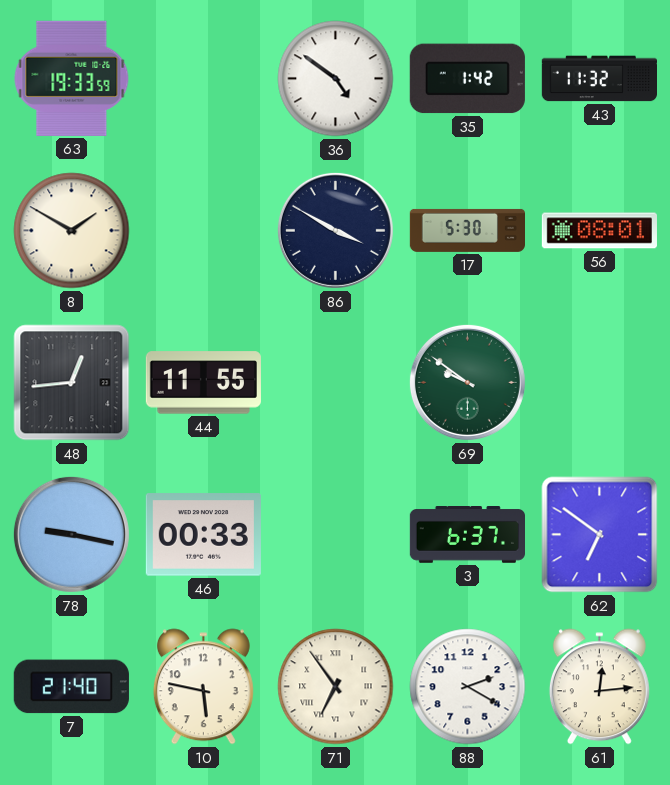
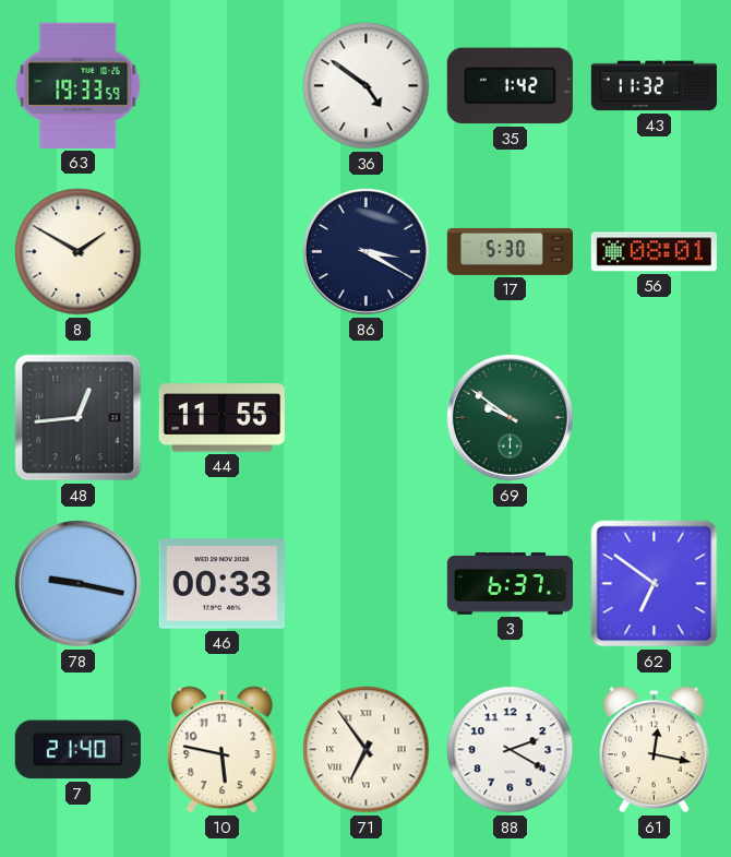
86: 3:50 -> 3:20
61: 12:14 -> 12:17
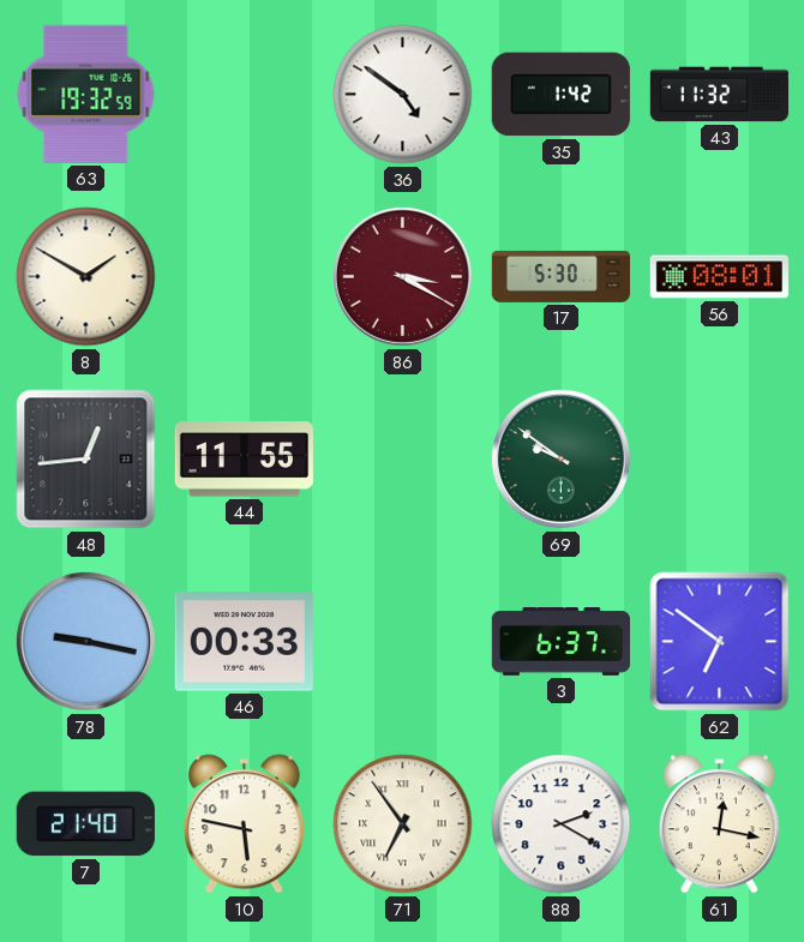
63: 19:33 -> 19:32
86 dial: navy -> burgundy
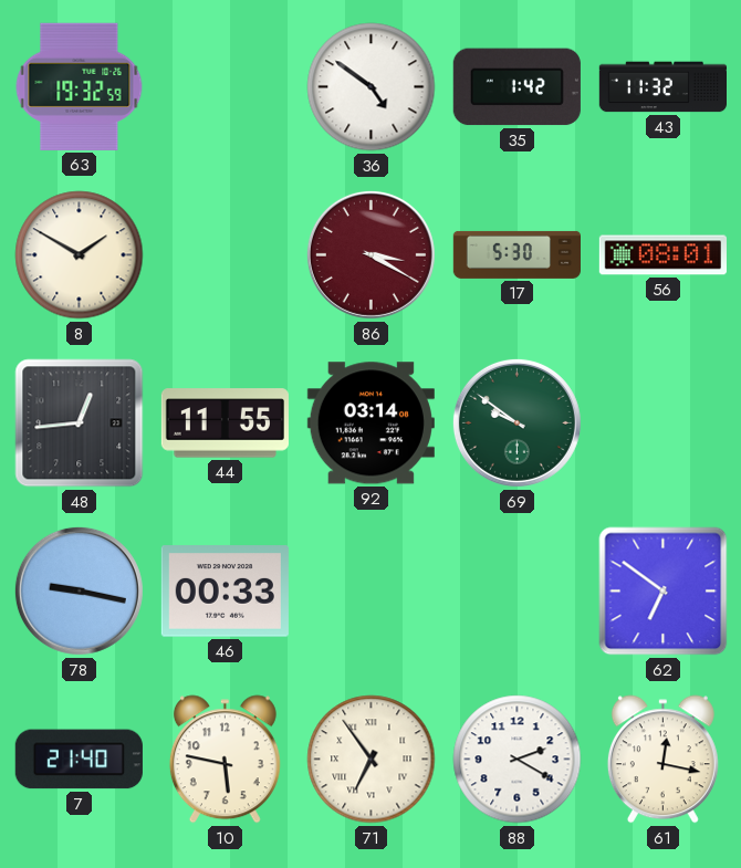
92: none -> 03:14
3: 6:37 -> none
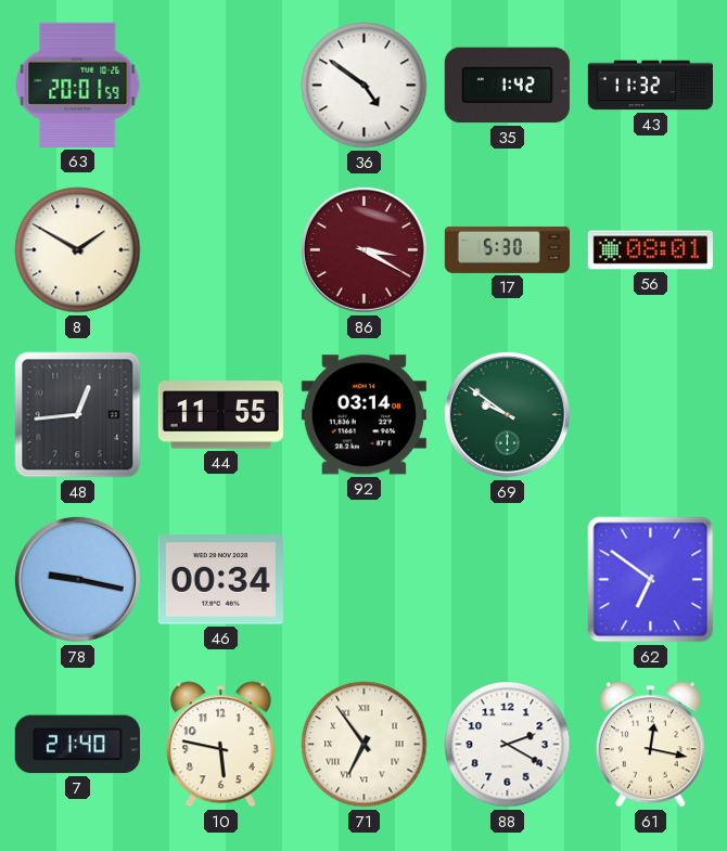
63: 19:32 -> 20:01
46: 00:33 -> 00:34
